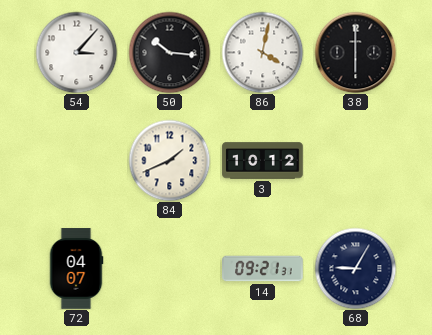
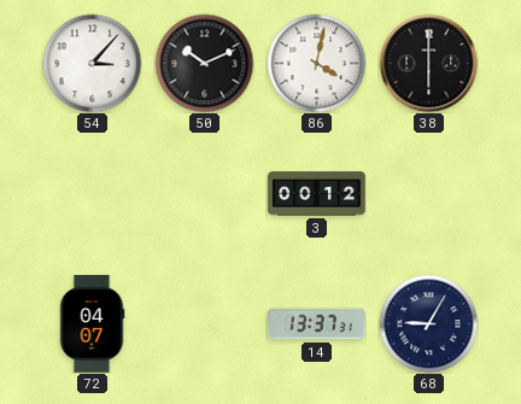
50: 10:16 -> 10:11
84: 1:41 -> none
3: 10:12 -> 00:12
14: 09:21 -> 13:37
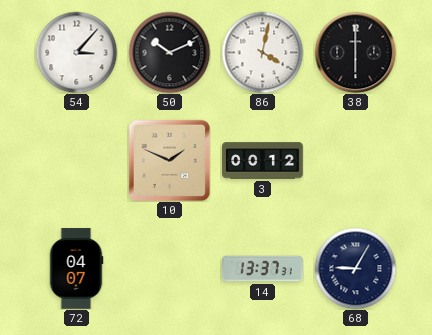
10: none -> 1:49
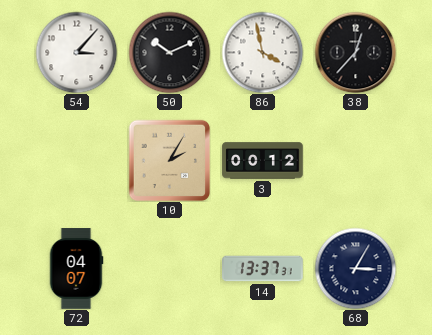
86: 4:02 -> 3:58
38: 6:00 -> 12:37
10: 1:49 -> 2:05
68: 9:05 -> 3:05
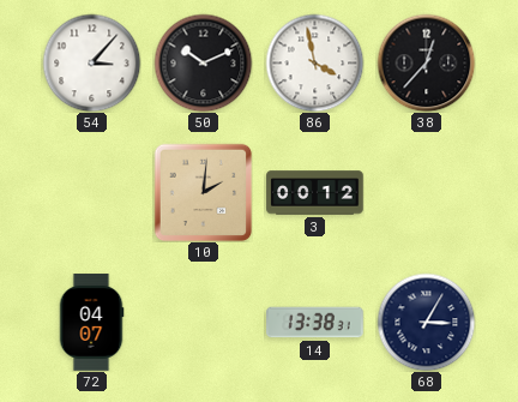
10: 2:05 -> 2:01
14: 13:37 -> 13:38
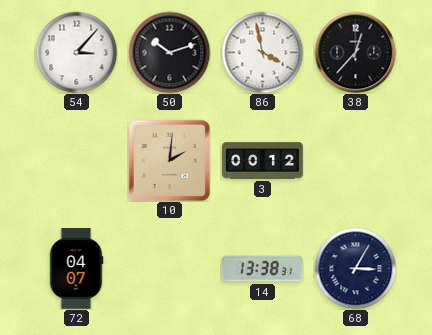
50: 10:11 -> 10:12
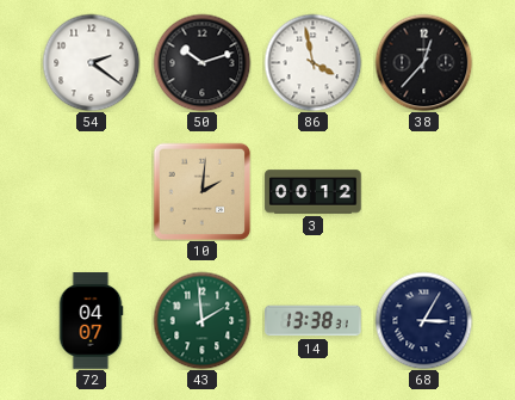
54: 3:07 -> 2:21
43: none -> 1:59
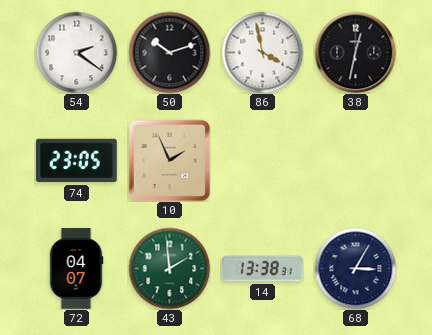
38: 12:37 -> 12:32
74: none -> 23:05
10: 2:01 -> 1:56
3: 00:12 -> none
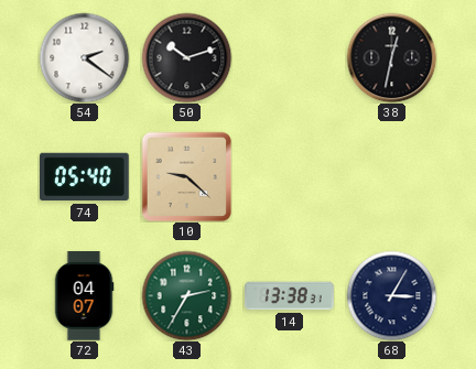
86: 3:58 -> none
74: 23:05 -> 05:40
10: 1:56 -> 9:22
43: 1:59 -> 2:35
